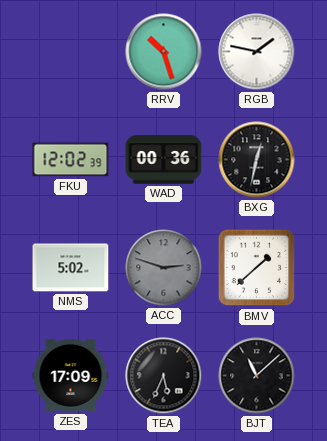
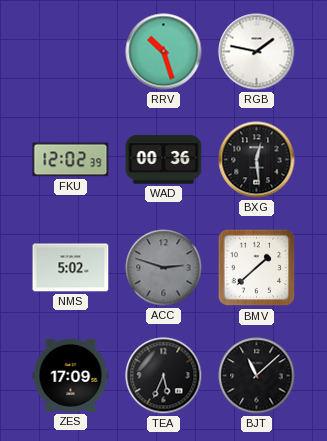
BXG: 12:32 -> 12:29
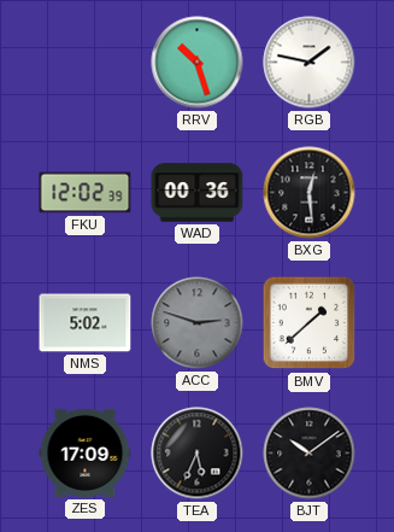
BJT: 11:08 -> 10:09
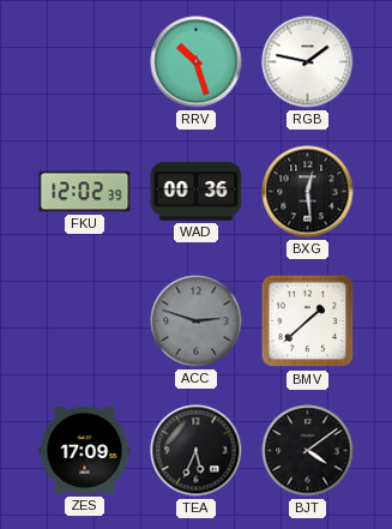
NMS: 5:02 -> none
BJT: 10:09 -> 4:09
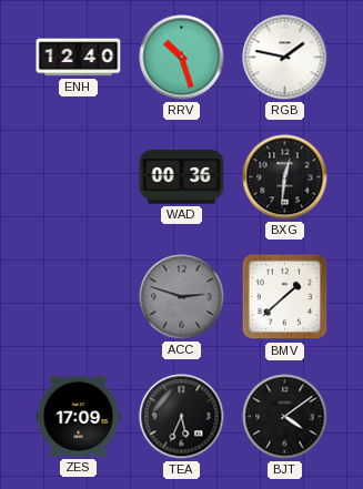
ENH: none -> 12:40
FKU: 12:02 -> none
BXG: 12:29 -> 12:31
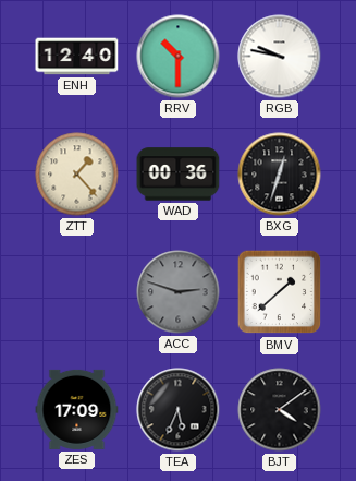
RRV: 10:27 -> 10:30
RGB: 1:47 -> 9:47
ZTT: none -> 1:23
BXG: 12:31 -> 12:33
